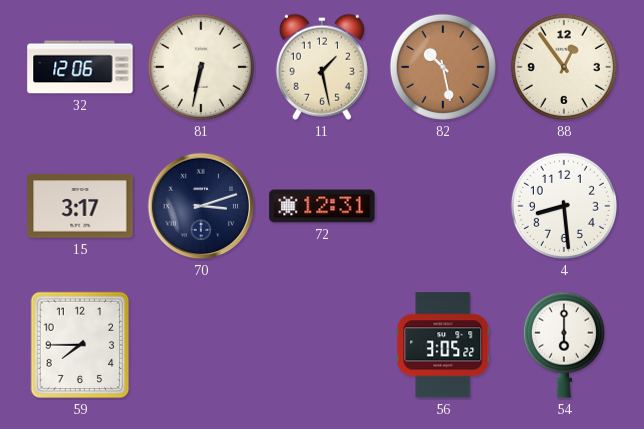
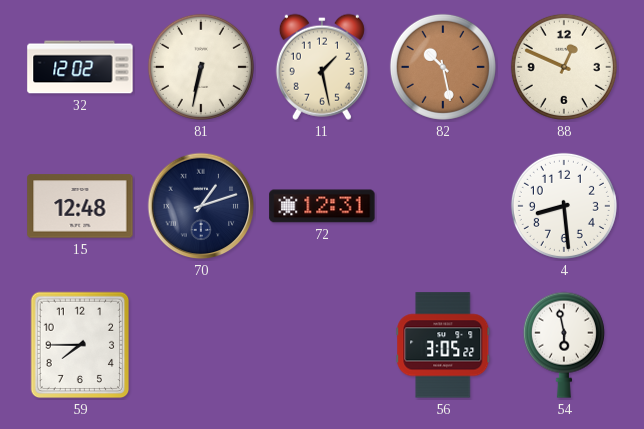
32: 12:06 -> 12:02
88: 12:54 -> 12:49
15: 3:17 -> 12:48
70: 3:12 -> 1:12
54: 6:00 -> 5:58
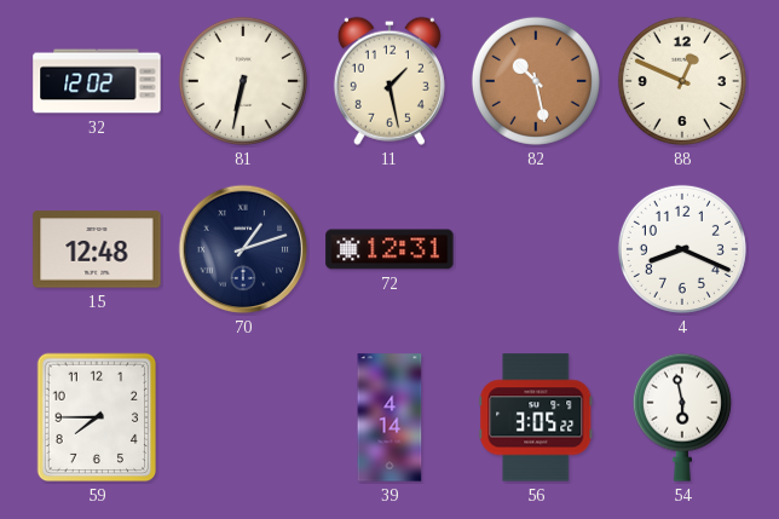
4: 8:29 -> 8:19
39: none -> 4:14
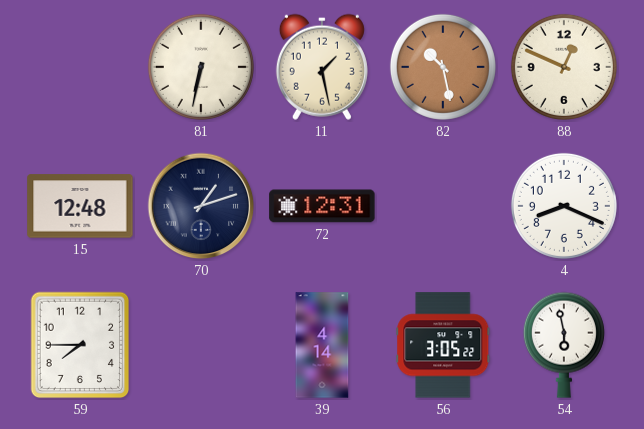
32: 12:02 -> none
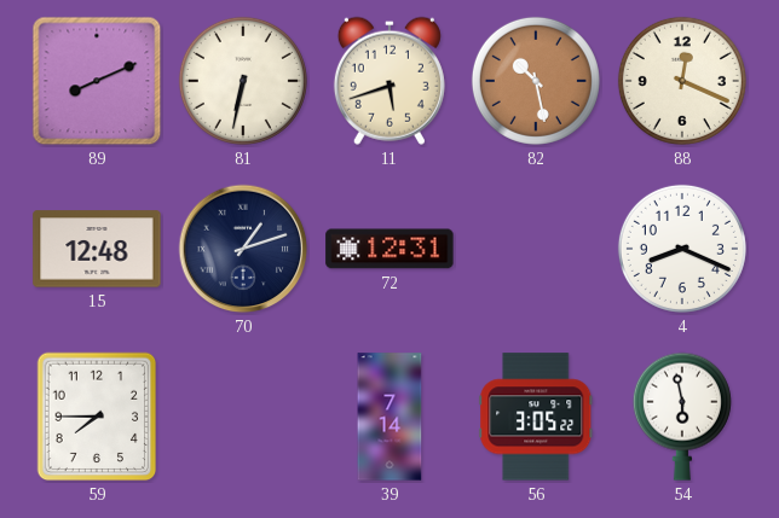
89: none -> 8:11
11: 1:28 -> 5:42
88: 12:49 -> 12:19
39: 4:14 -> 7:14
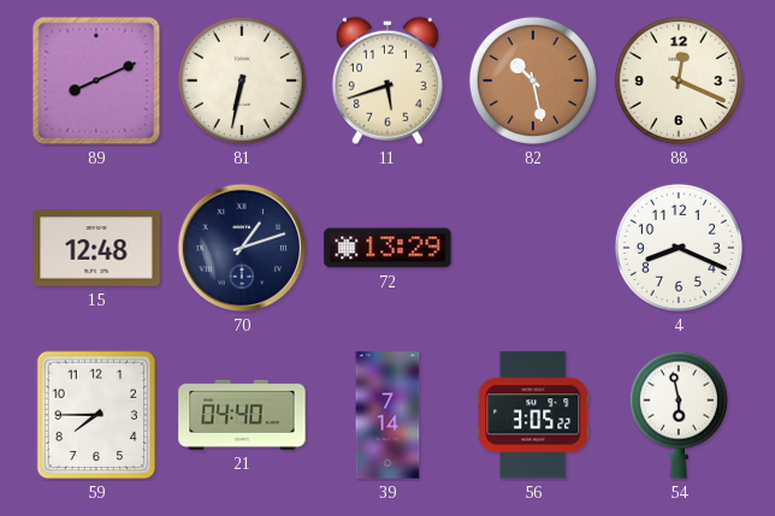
72: 12:31 -> 13:29
21: none -> 04:40
